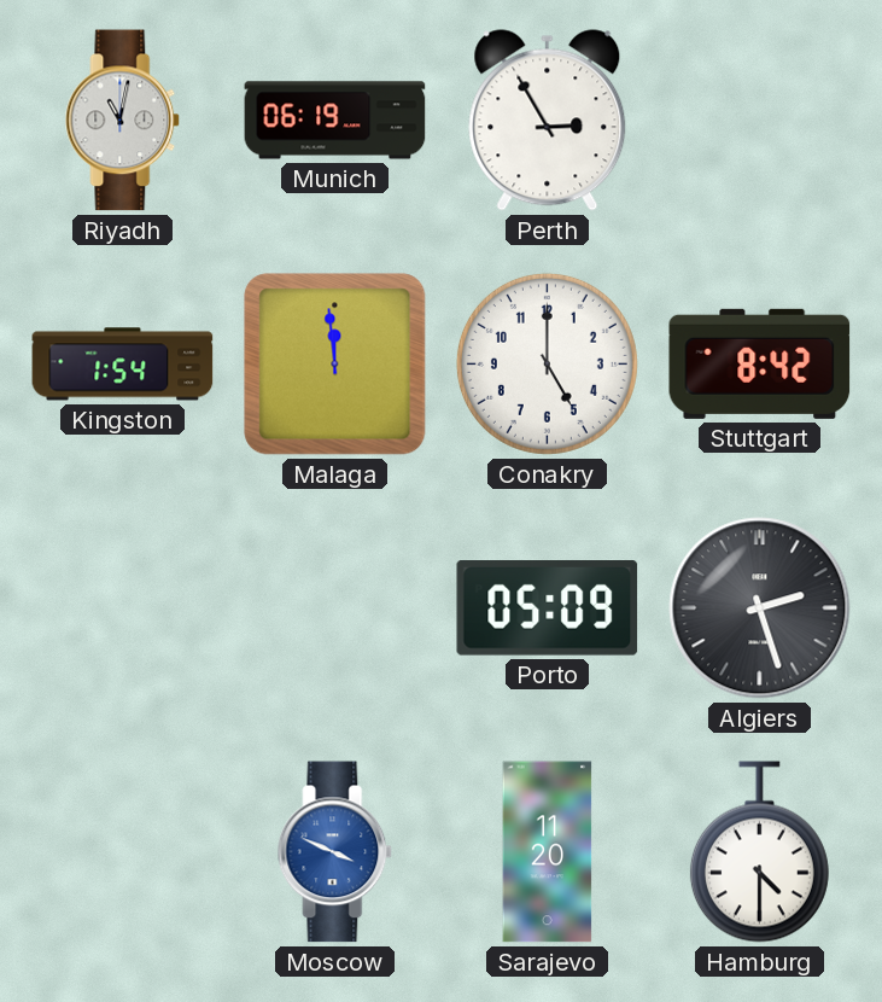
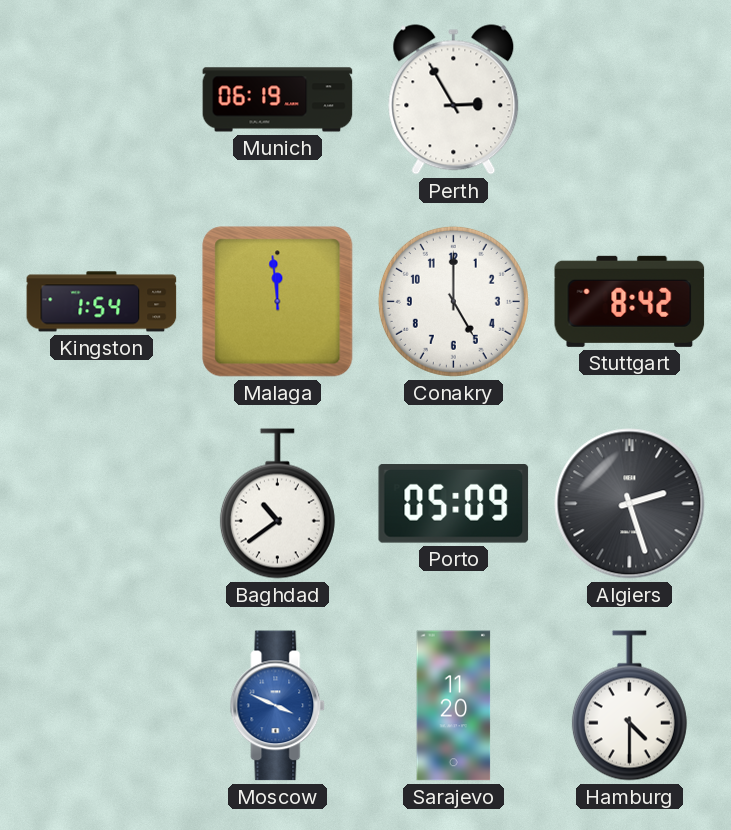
Riyadh: 11:02 -> none
Baghdad: none -> 10:39
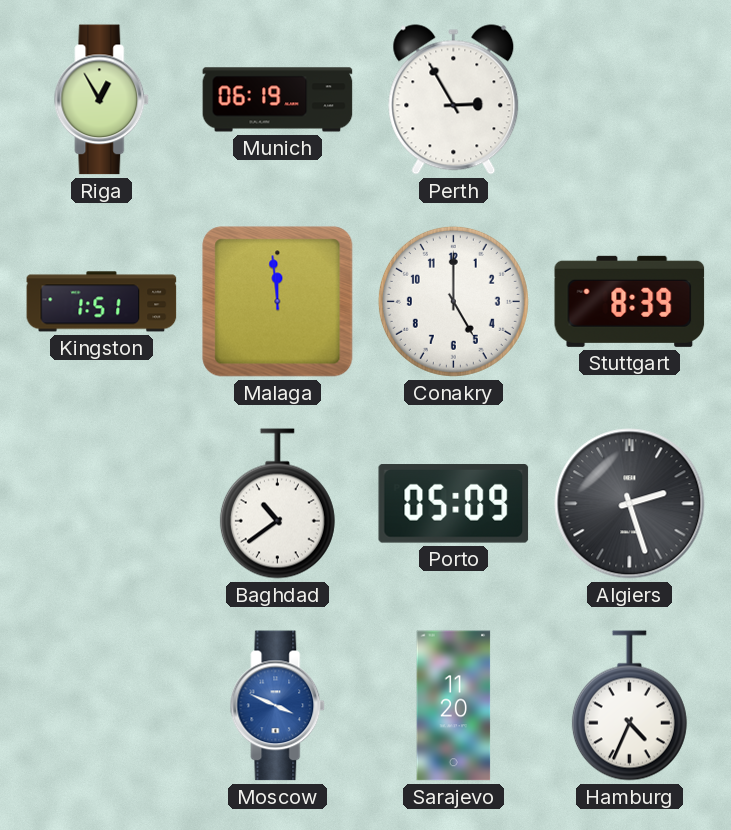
Riga: none -> 12:55
Kingston: 1:54 -> 1:51
Stuttgart: 8:42 -> 8:39
Hamburg: 4:30 -> 4:34
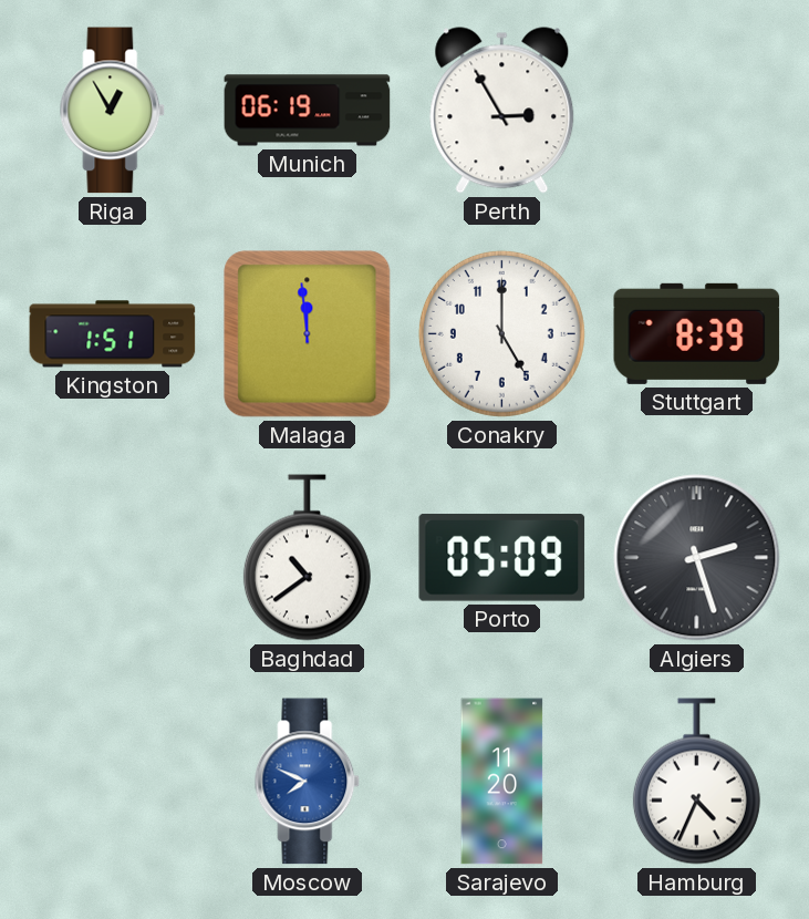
Moscow: 3:49 -> 7:49
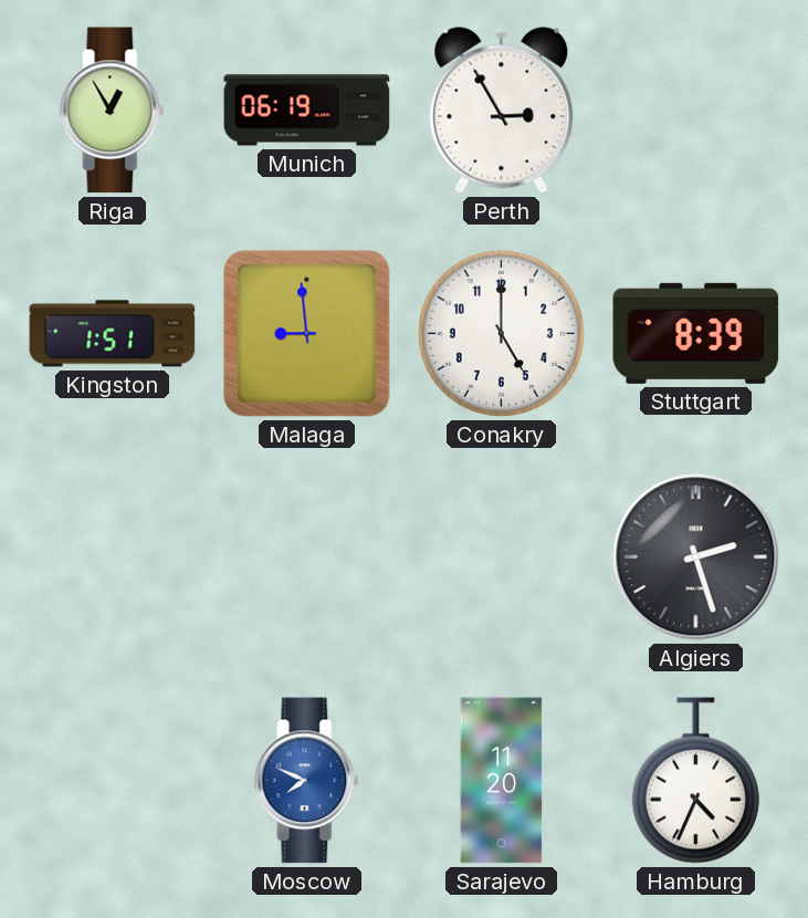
Malaga: 11:59 -> 8:59
Baghdad: 10:39 -> none
Porto: 05:09 -> none
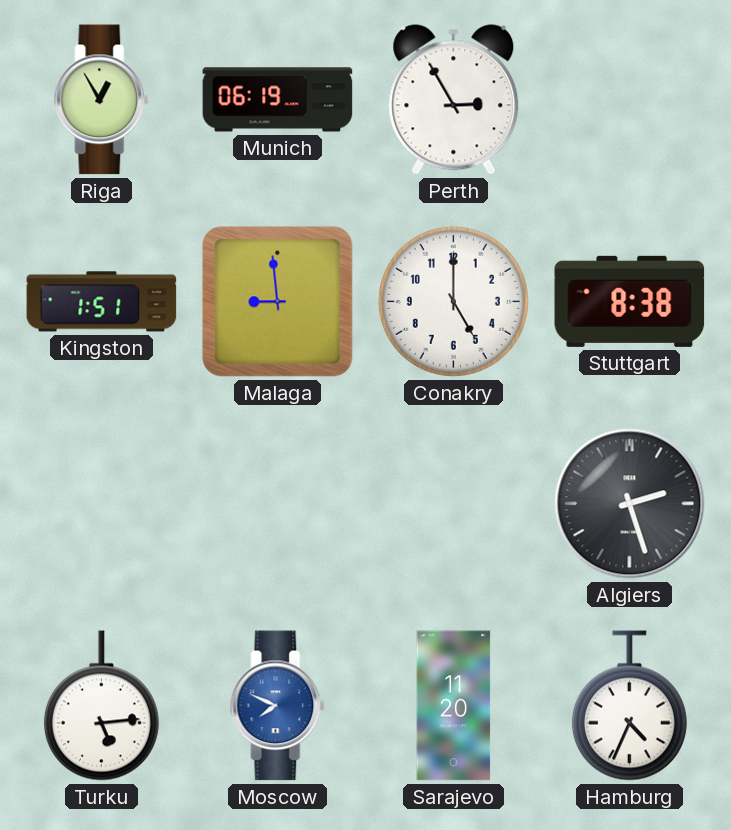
Stuttgart: 8:39 -> 8:38
Turku: none -> 5:14
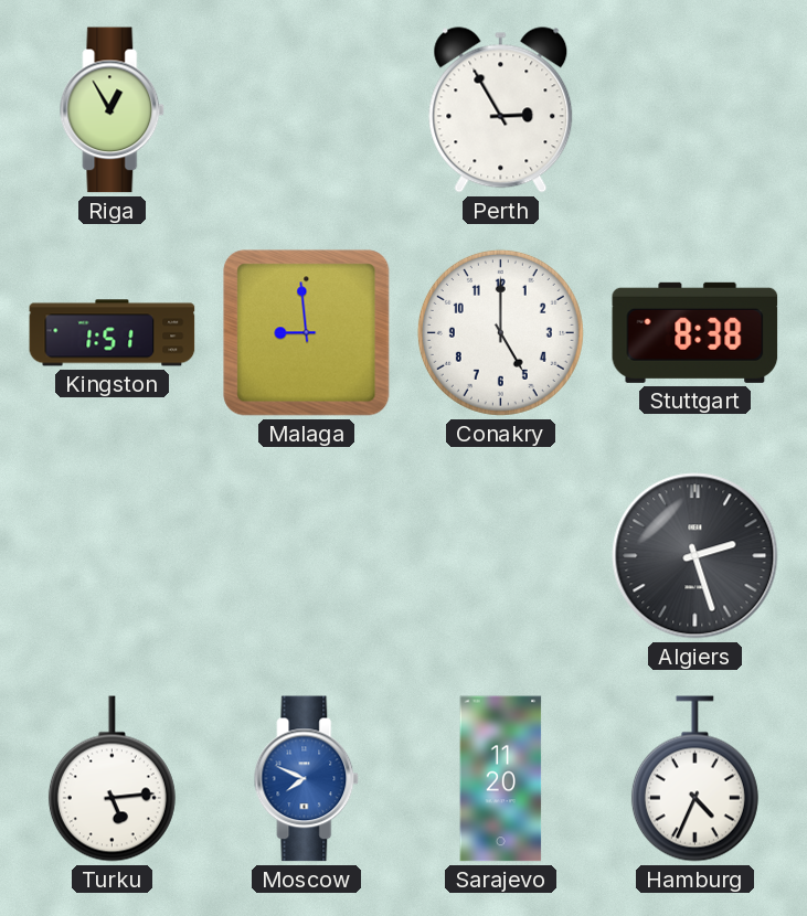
Munich: 06:19 -> none
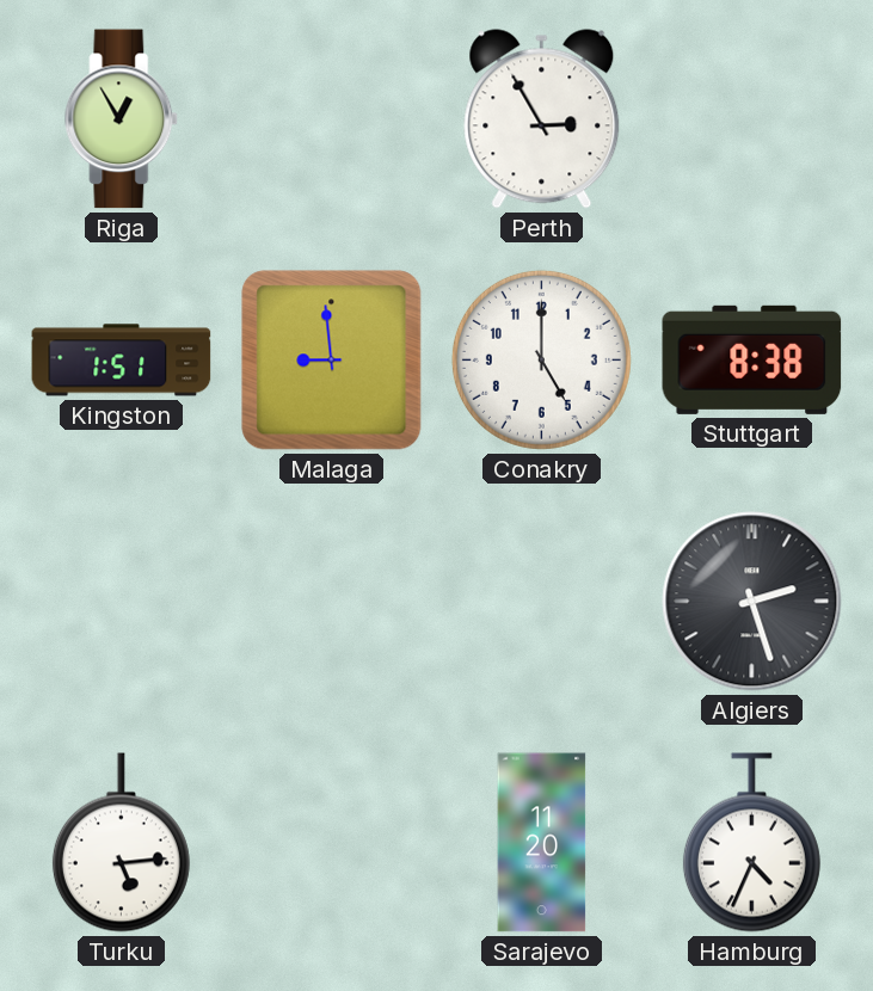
Moscow: 7:49 -> none
